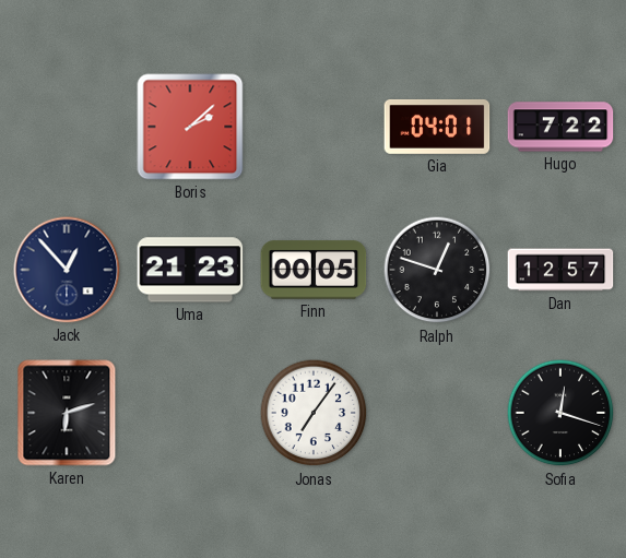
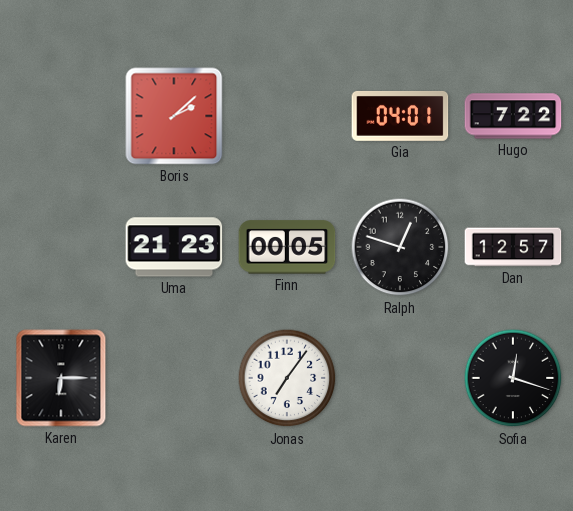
Jack: 12:53 -> none
Karen: 6:12 -> 6:15
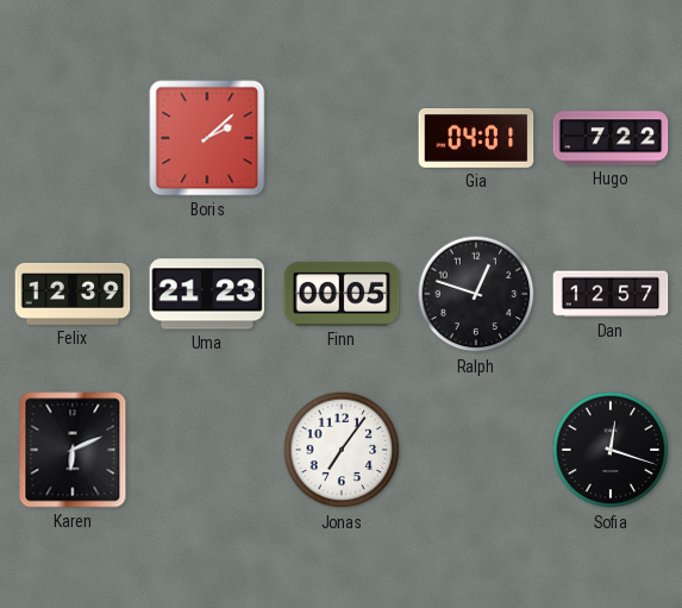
Felix: none -> 12:39
Karen: 6:15 -> 6:11
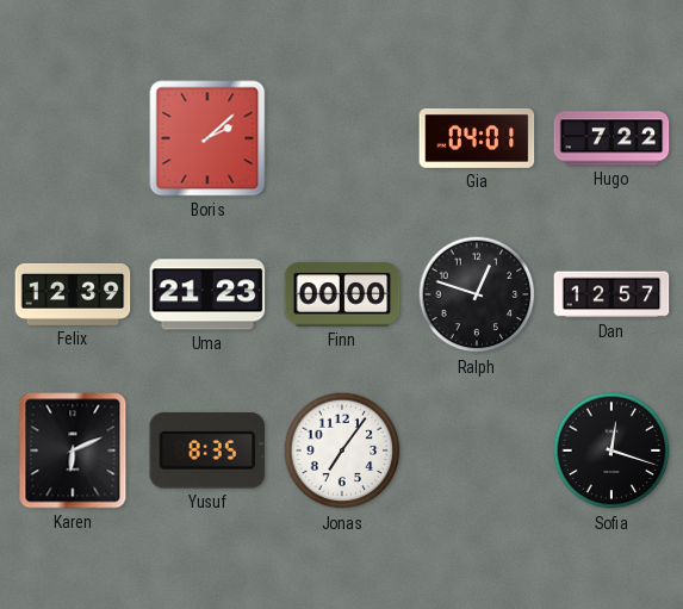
Finn: 00:05 -> 00:00
Yusuf: none -> 8:35
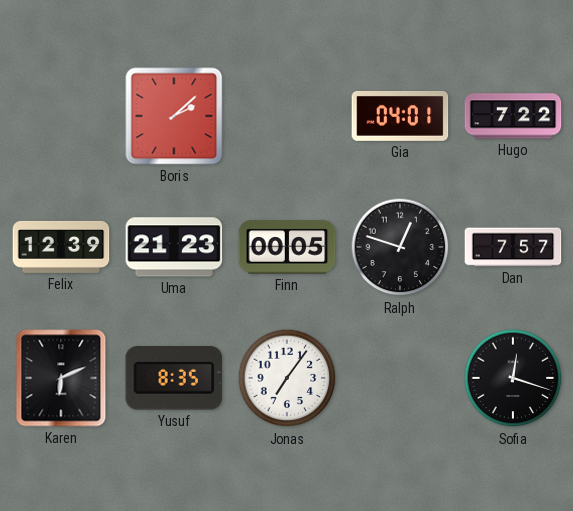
Finn: 00:00 -> 00:05
Dan: 12:57 -> 7:57
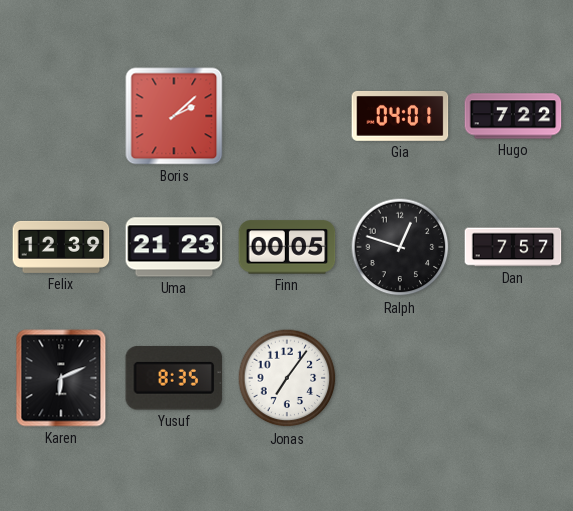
Sofia: 12:18 -> none
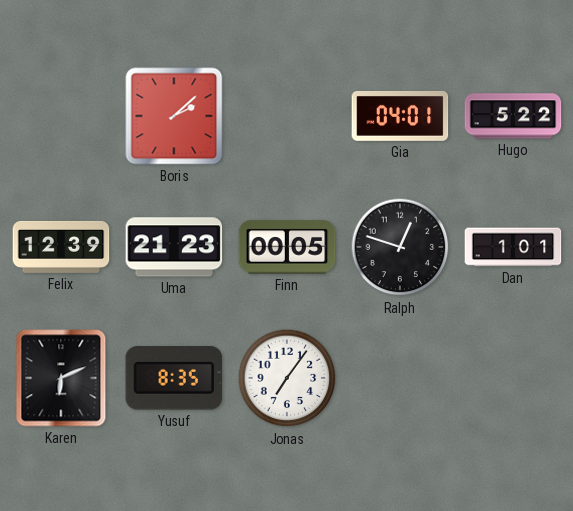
Hugo: 7:22 -> 5:22
Dan: 7:57 -> 1:01
